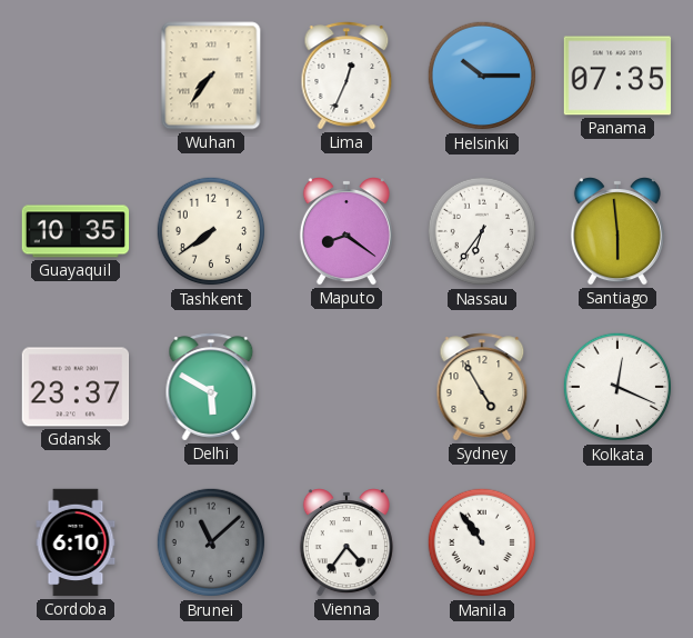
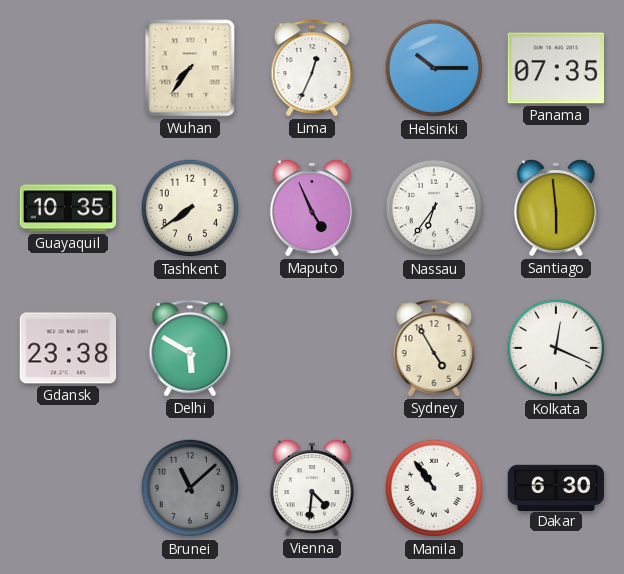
Maputo: 8:21 -> 4:56
Gdansk: 23:37 -> 23:38
Cordoba: 6:10 -> none
Vienna: 4:36 -> 4:31
Dakar: none -> 6:30
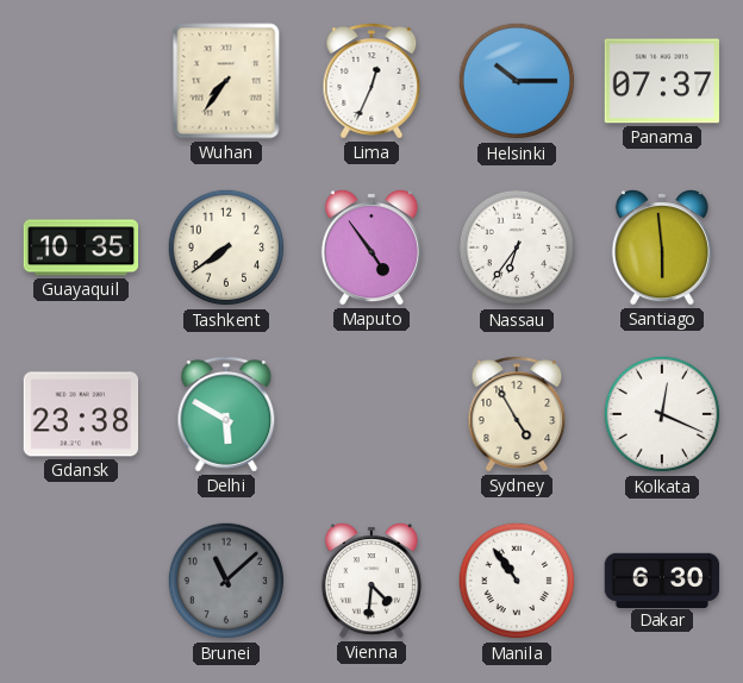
Panama: 07:35 -> 07:37
Maputo: 4:56 -> 4:54
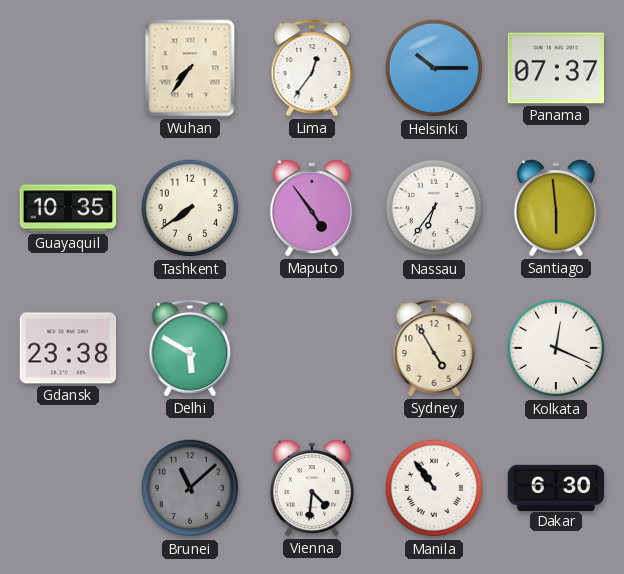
Lima: 12:34 -> 12:36
